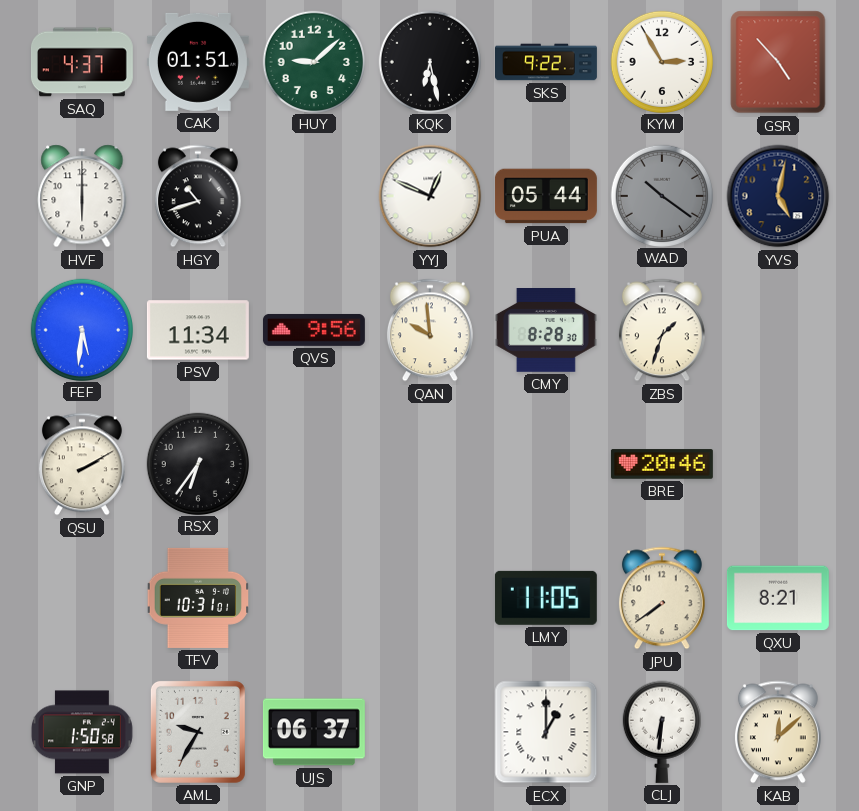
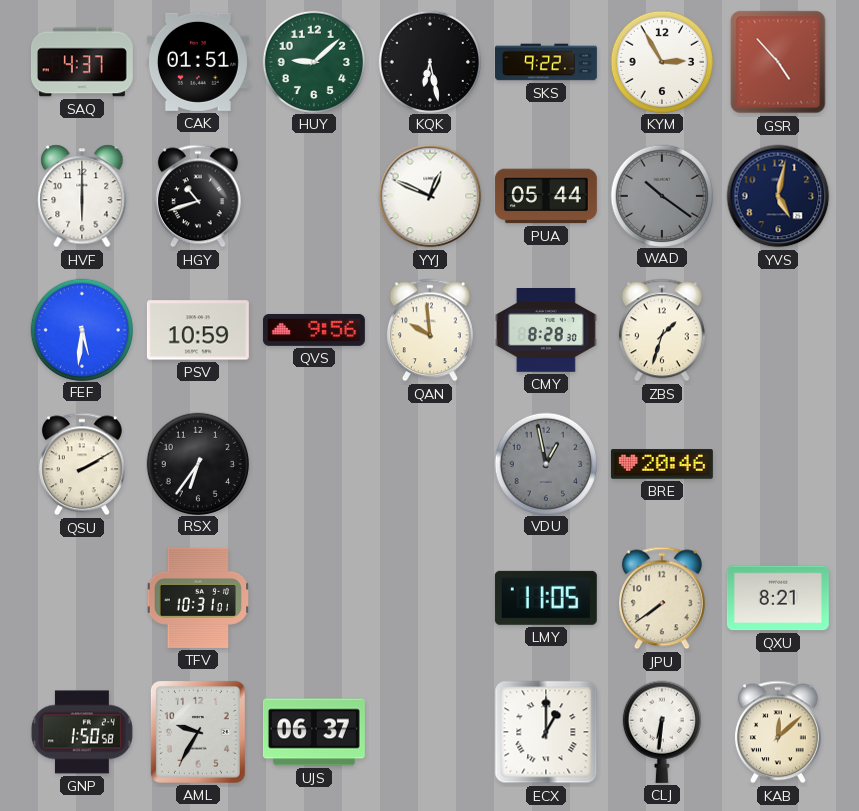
PSV: 11:34 -> 10:59
VDU: none -> 12:58
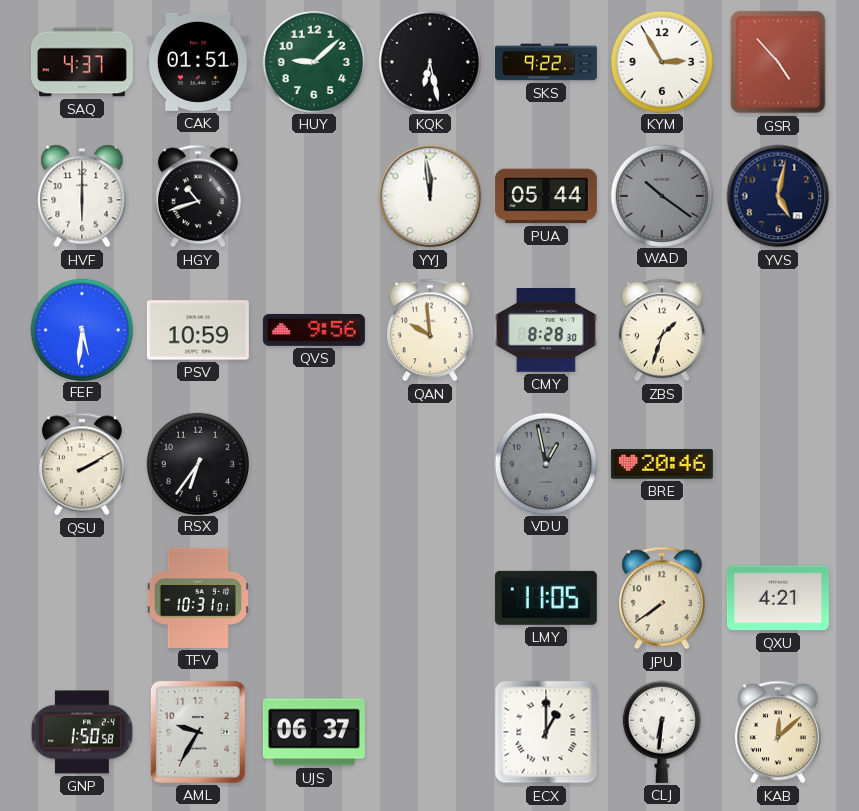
YYJ: 12:49 -> 11:59
QXU: 8:21 -> 4:21
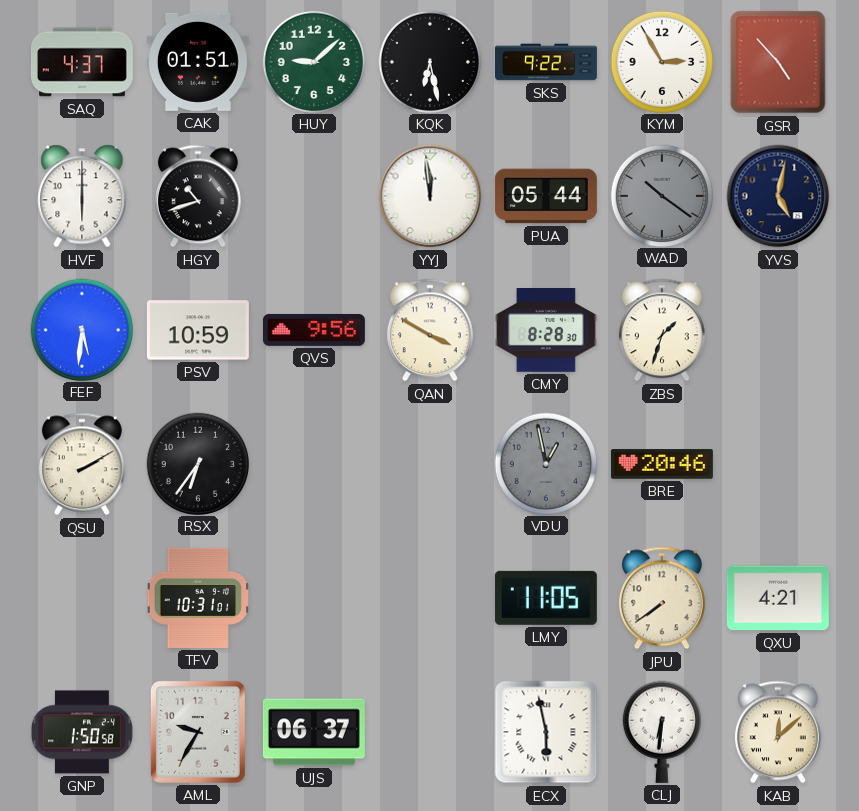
QAN: 9:59 -> 3:50
ECX: 1:00 -> 5:58
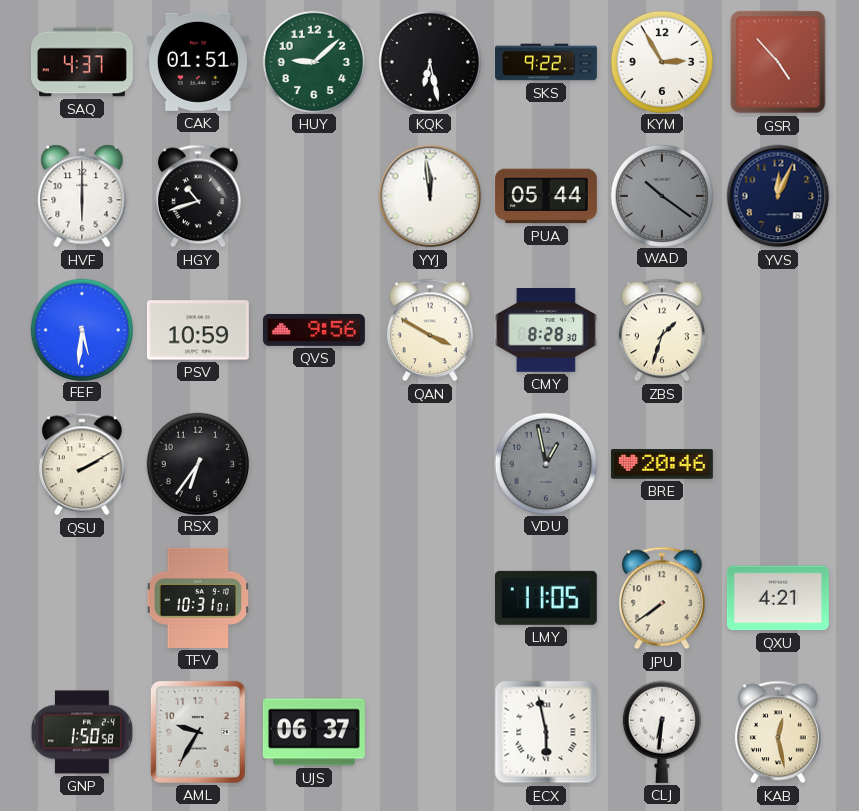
YVS: 5:02 -> 12:04
KAB: 12:08 -> 12:28
